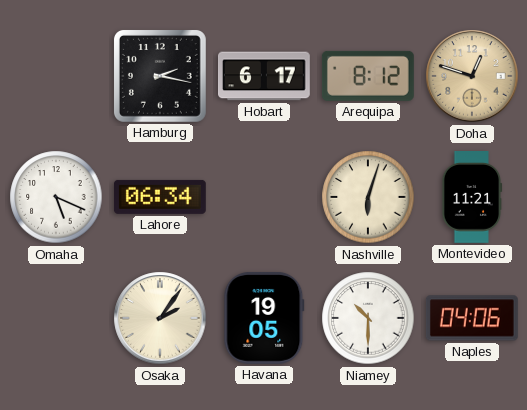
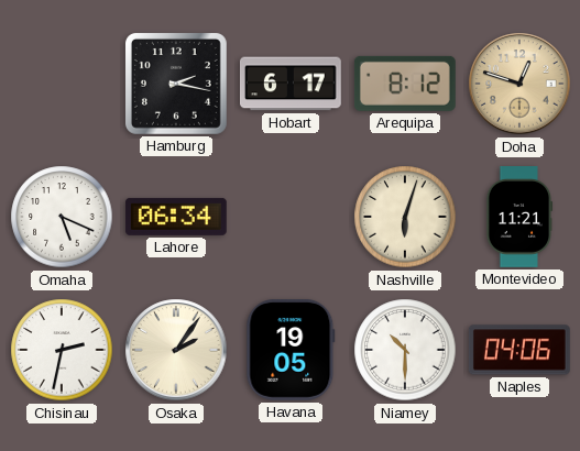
Chisinau: none -> 2:32
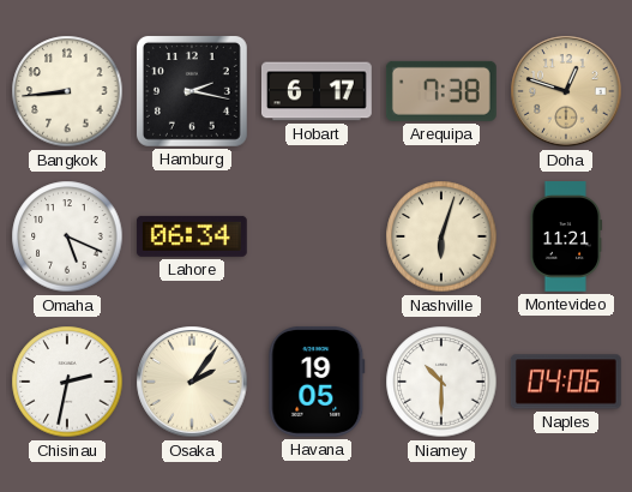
Bangkok: none -> 8:44
Arequipa: 8:12 -> 7:38
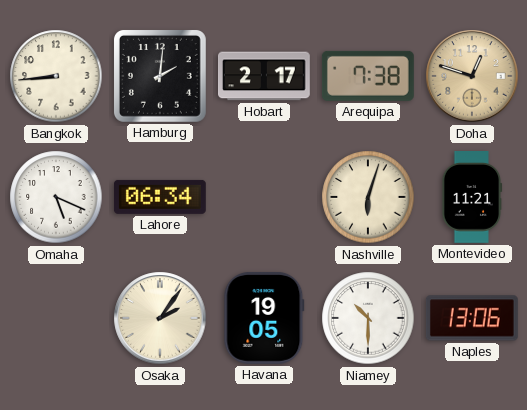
Hamburg: 2:17 -> 2:01
Hobart: 6:17 -> 2:17
Chisinau: 2:32 -> none
Naples: 04:06 -> 13:06
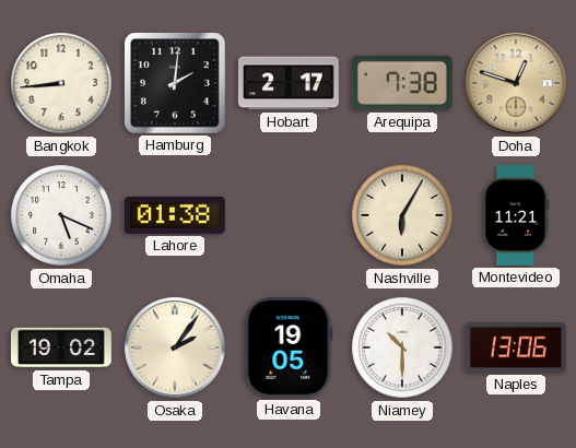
Lahore: 06:34 -> 01:38
Nashville: 6:03 -> 6:05
Tampa: none -> 19:02
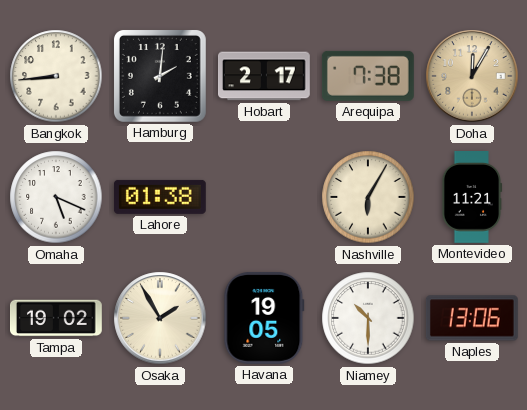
Doha: 12:48 -> 12:05
Osaka: 2:06 -> 1:55
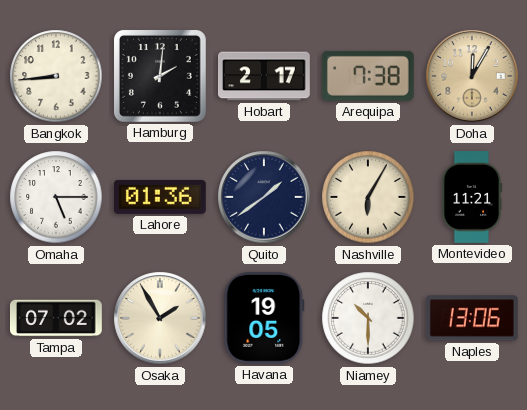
Omaha: 5:19 -> 5:15
Lahore: 01:38 -> 01:36
Quito: none -> 1:39
Tampa: 19:02 -> 07:02
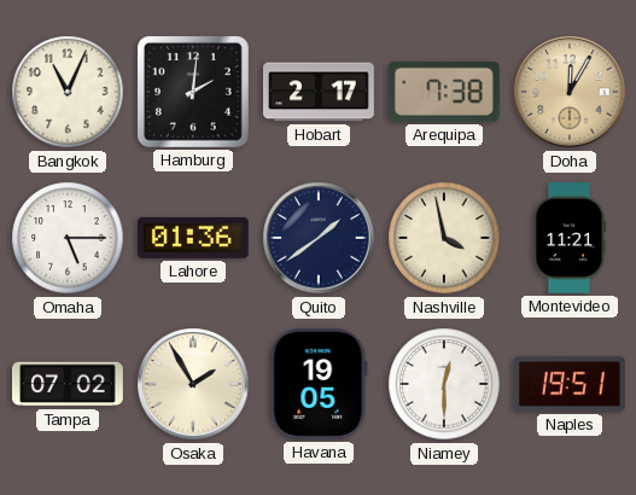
Bangkok: 8:44 -> 11:04
Nashville: 6:05 -> 3:58
Niamey: 10:30 -> 12:30
Naples: 13:06 -> 19:51
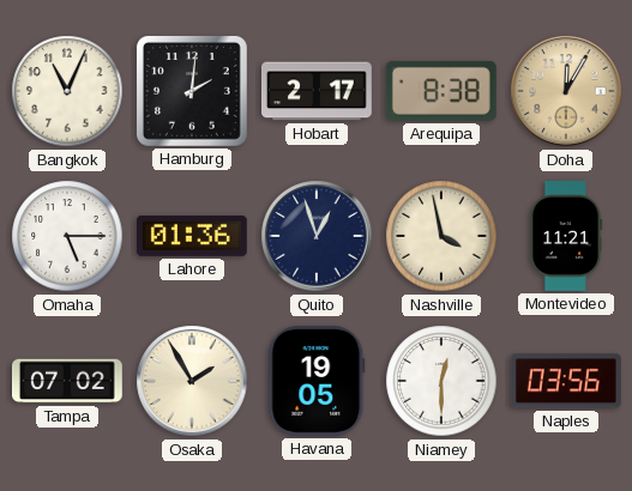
Arequipa: 7:38 -> 8:38
Quito: 1:39 -> 12:57
Naples: 19:51 -> 03:56
